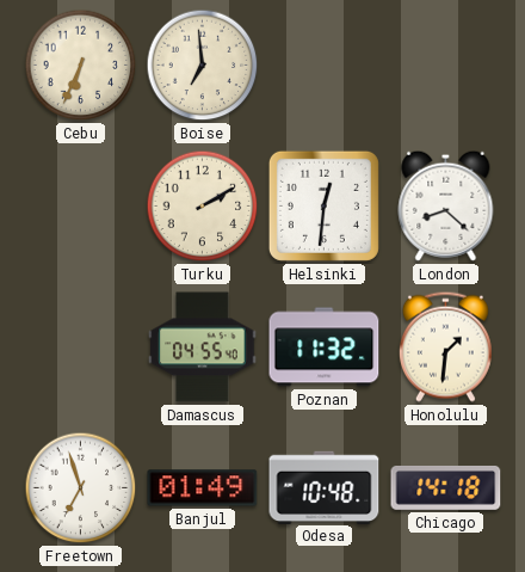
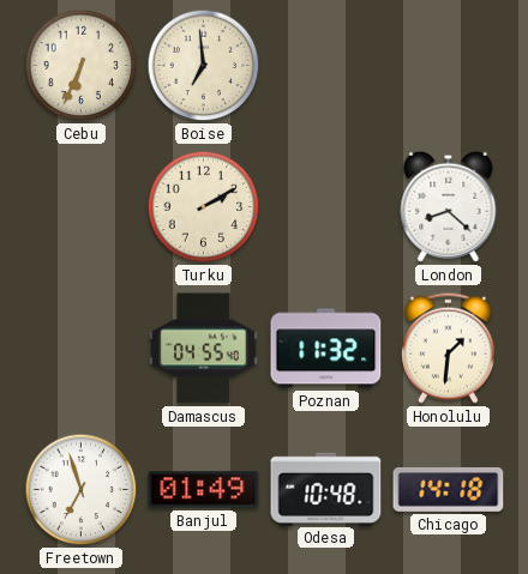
Helsinki: 12:31 -> none
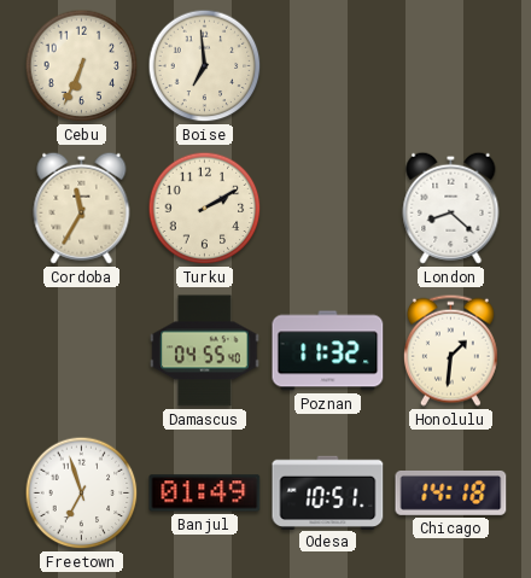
Cordoba: none -> 11:35
Odesa: 10:48 -> 10:51
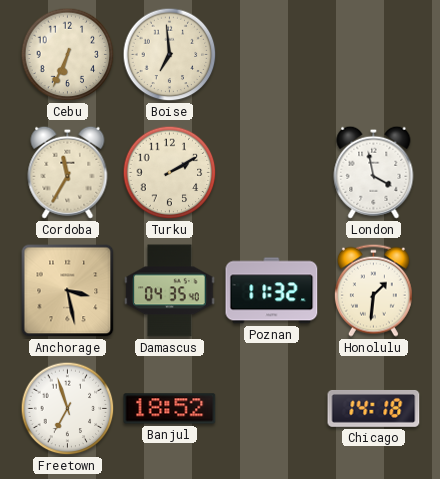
London: 8:22 -> 3:58
Anchorage: none -> 3:28
Damascus: 04:55 -> 04:35
Banjul: 01:49 -> 18:52
Odesa: 10:51 -> none
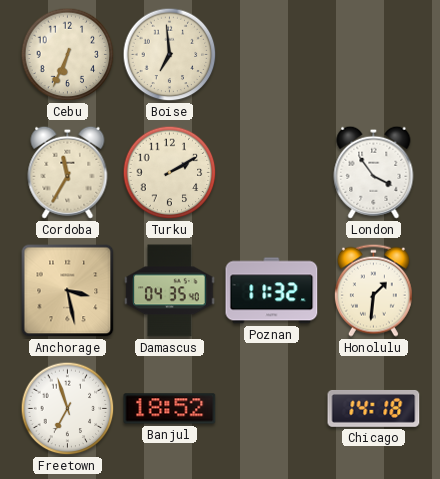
London: 3:58 -> 3:54
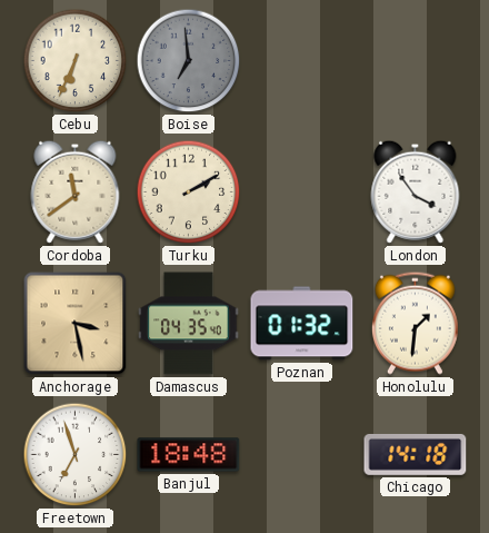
Boise dial: cream -> grey
Cordoba: 11:35 -> 11:39
Poznan: 11:32 -> 01:32
Banjul: 18:52 -> 18:48
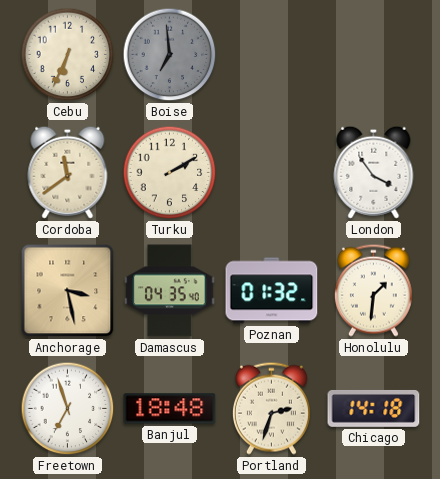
Portland: none -> 2:33
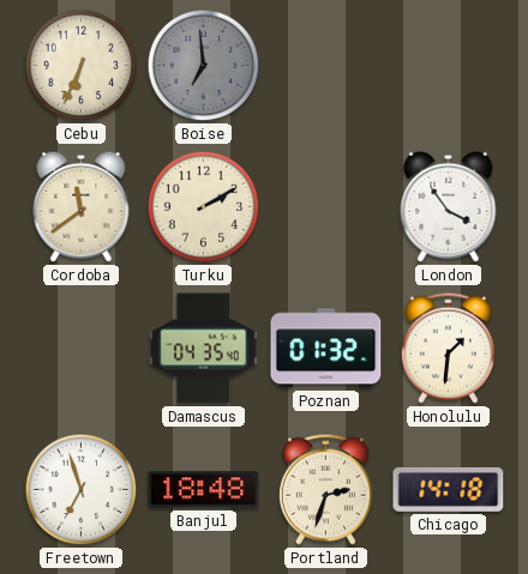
Anchorage: 3:28 -> none
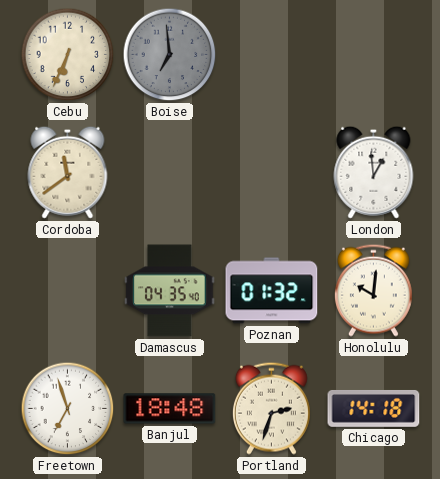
Turku: 2:10 -> none
London: 3:54 -> 12:59
Honolulu: 1:31 -> 10:01
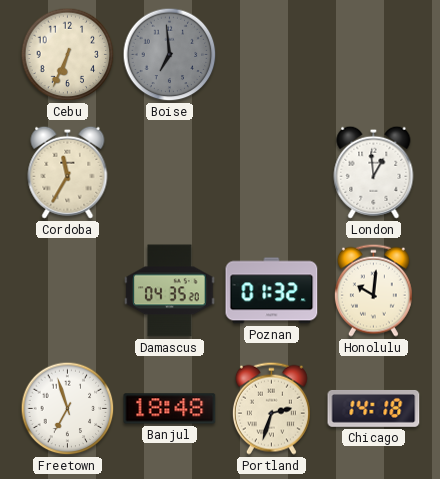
Cordoba: 11:39 -> 11:35
Damascus: 04:35:40 -> 04:35:20
